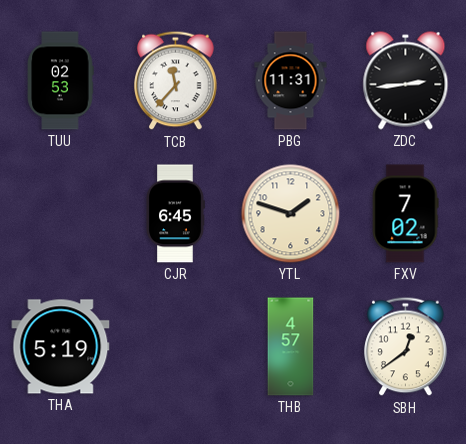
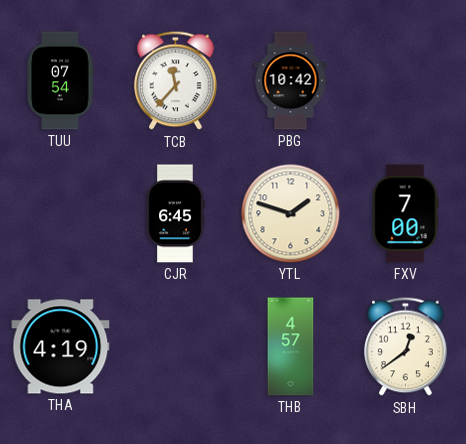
TUU: 02:53 -> 07:54
PBG: 11:31 -> 10:42
ZDC: 2:44 -> none
FXV: 7:02 -> 7:00
THA: 5:19 -> 4:19
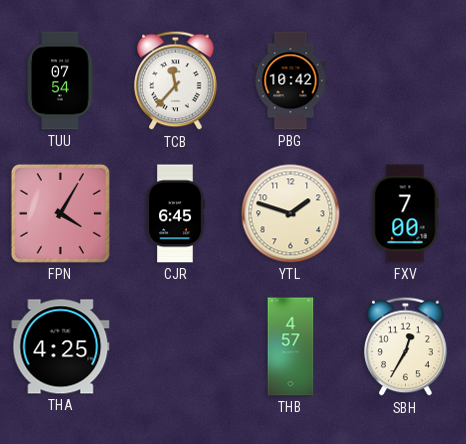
FPN: none -> 4:05
THA: 4:19 -> 4:25
SBH: 12:39 -> 12:35
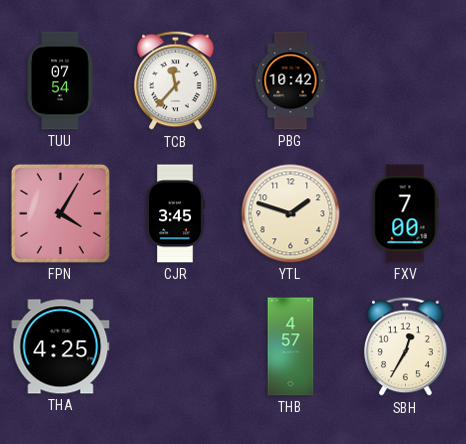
CJR: 6:45 -> 3:45
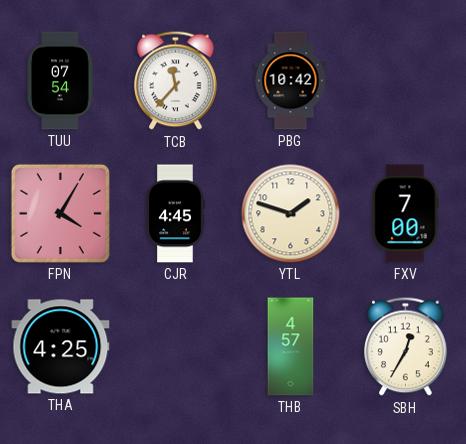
CJR: 3:45 -> 4:45
